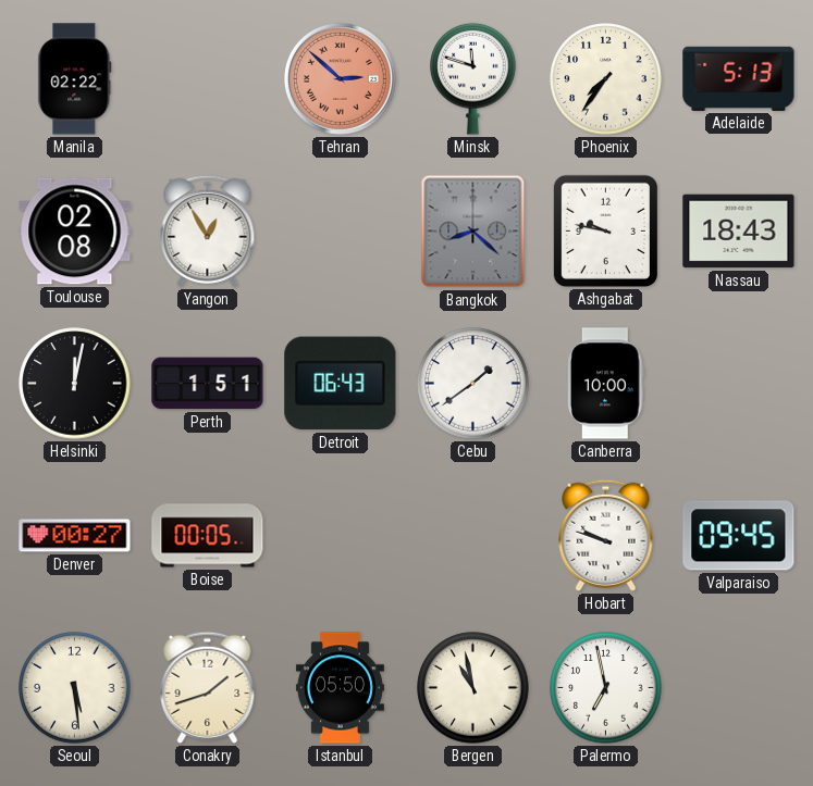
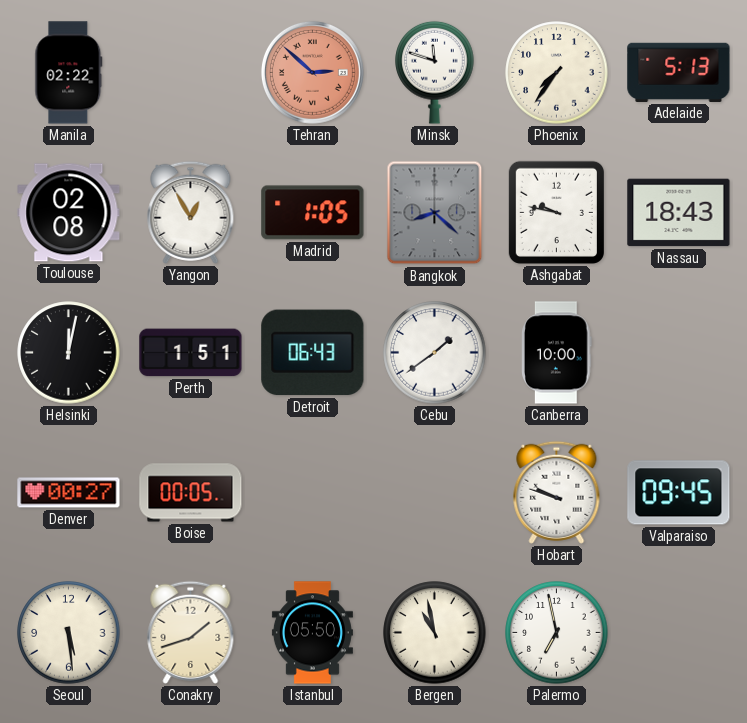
Madrid: none -> 1:05
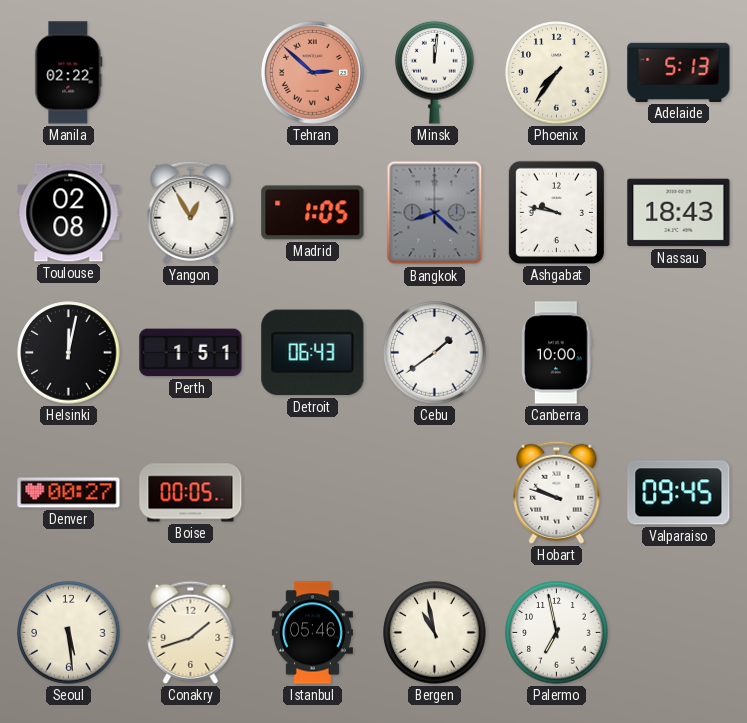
Minsk: 11:48 -> 12:01
Istanbul: 05:50 -> 05:46
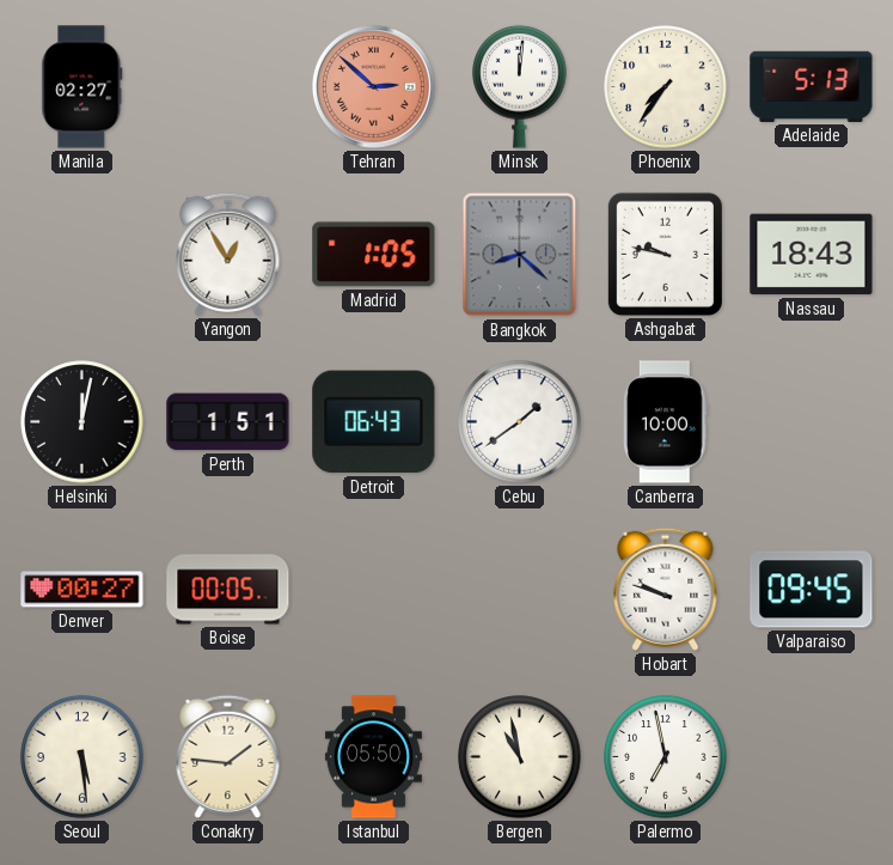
Manila: 02:22 -> 02:27
Toulouse: 02:08 -> none
Conakry: 1:42 -> 1:46
Istanbul: 05:46 -> 05:50
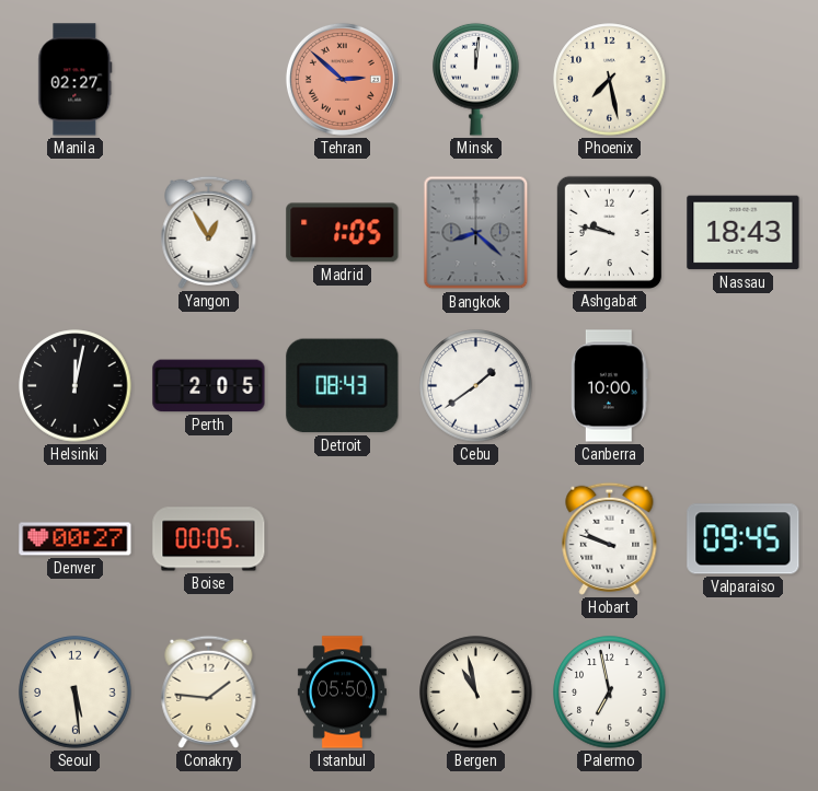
Phoenix: 7:36 -> 7:28
Adelaide: 5:13 -> none
Perth: 1:51 -> 2:05
Detroit: 06:43 -> 08:43
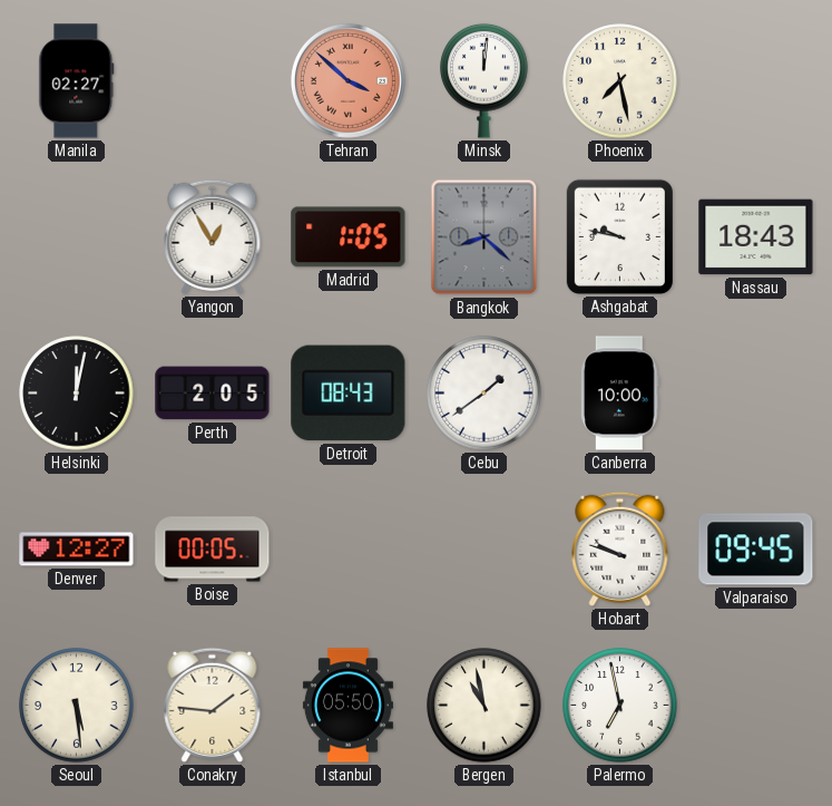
Tehran: 2:52 -> 3:52
Denver: 00:27 -> 12:27
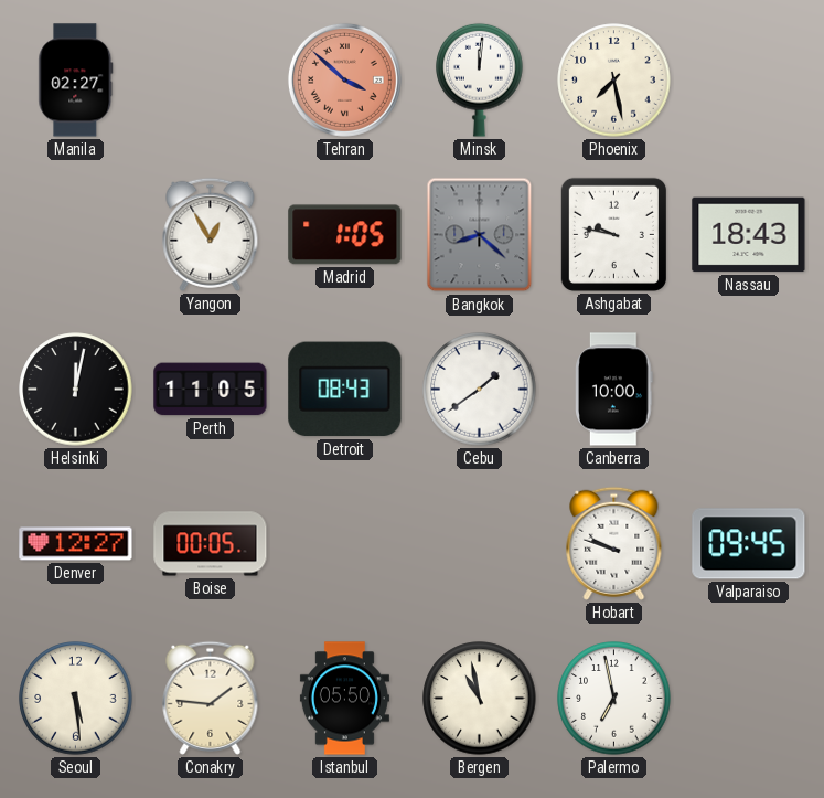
Perth: 2:05 -> 11:05
